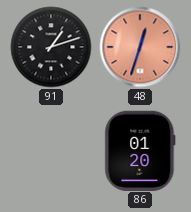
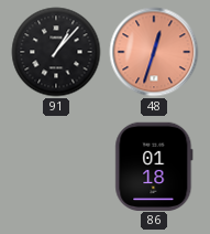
91: 1:12 -> 1:07
86: 01:20 -> 01:18
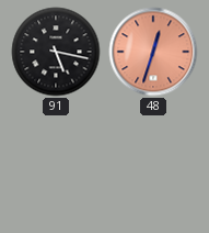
91: 1:07 -> 5:17
86: 01:18 -> none
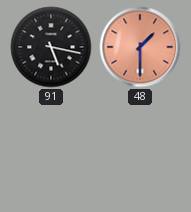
48: 12:33 -> 1:30
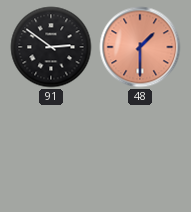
91: 5:17 -> 2:51
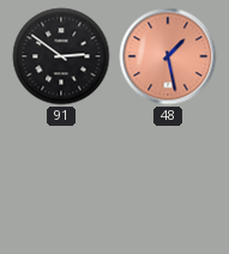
48: 1:30 -> 1:28
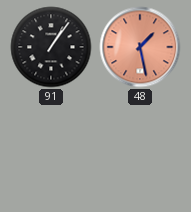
91: 2:51 -> 1:06
